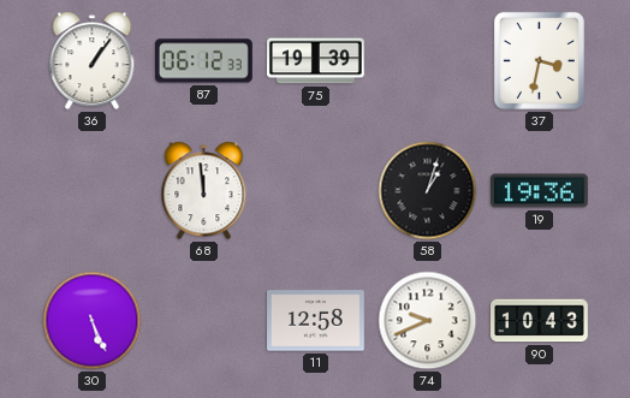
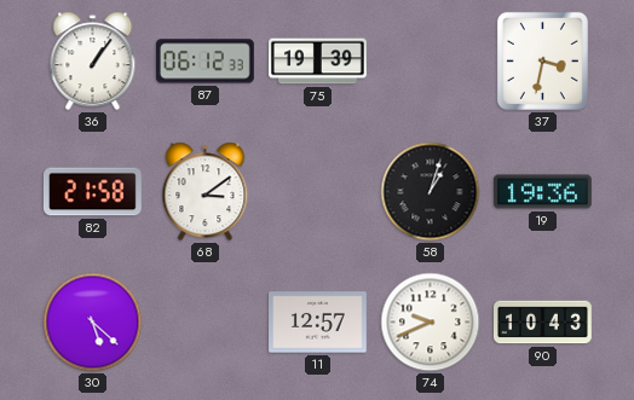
82: none -> 21:58
68: 11:59 -> 3:09
30: 5:26 -> 5:22
11: 12:58 -> 12:57
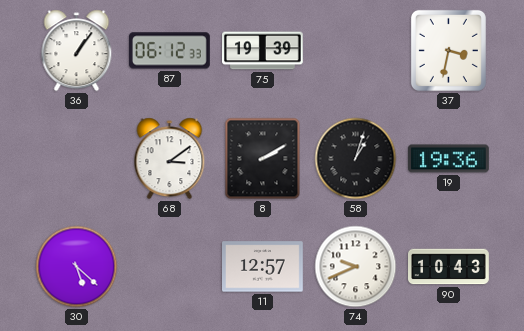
82: 21:58 -> none
8: none -> 2:10
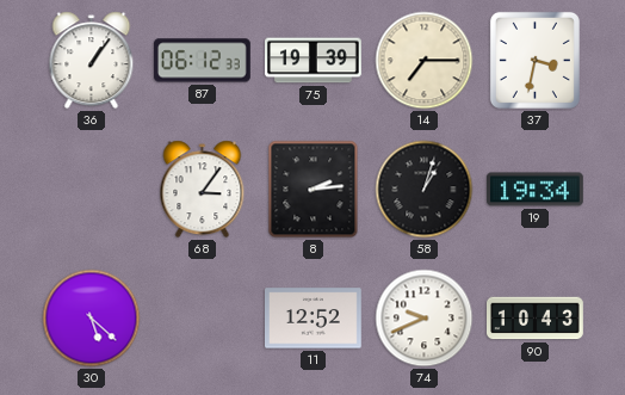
14: none -> 7:15
68: 3:09 -> 3:06
8: 2:10 -> 2:14
19: 19:36 -> 19:34
11: 12:57 -> 12:52
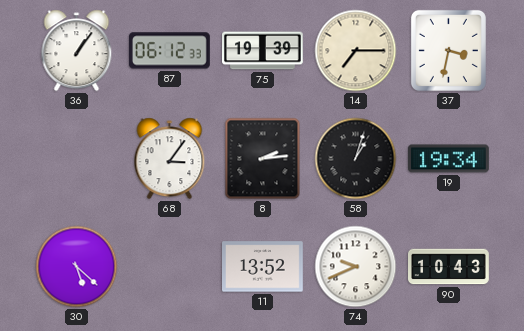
11: 12:52 -> 13:52
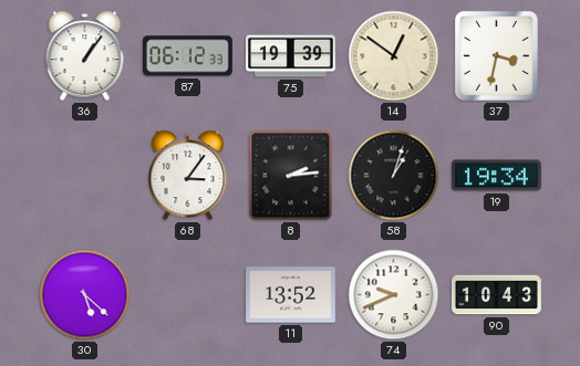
14: 7:15 -> 12:51
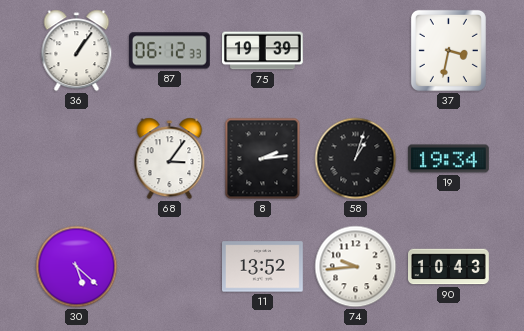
14: 12:51 -> none
74: 9:41 -> 9:44
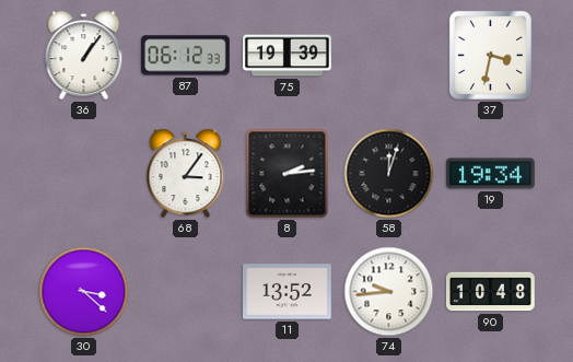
58: 1:03 -> 12:03
30: 5:22 -> 3:22
90: 10:43 -> 10:48
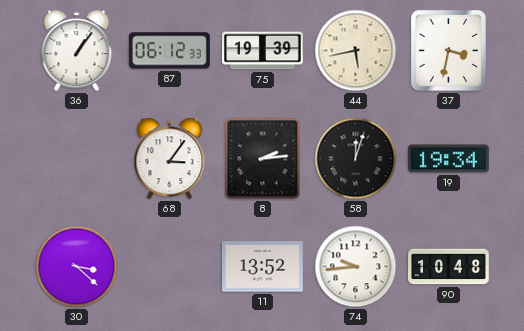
44: none -> 5:43
